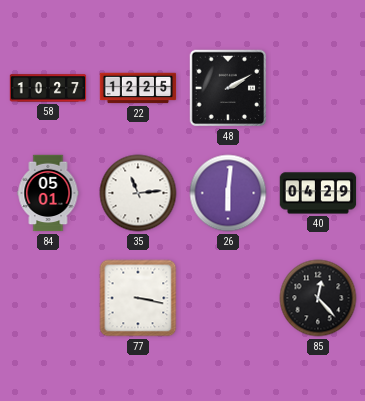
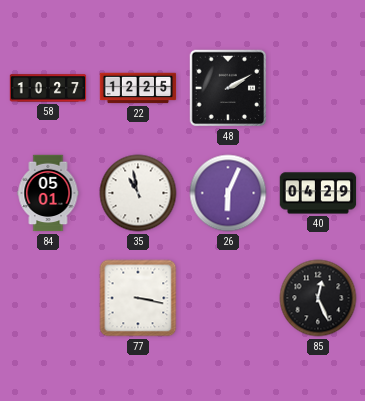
35: 11:14 -> 10:58
26: 6:01 -> 6:04
85: 12:23 -> 12:26
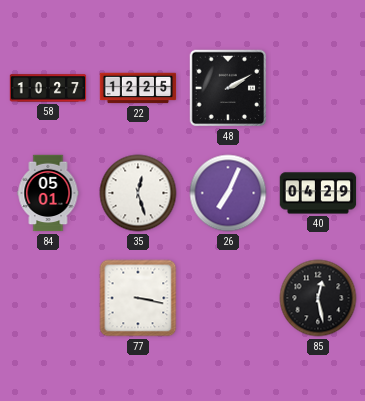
35: 10:58 -> 12:27
26: 6:04 -> 7:04
85: 12:26 -> 12:28
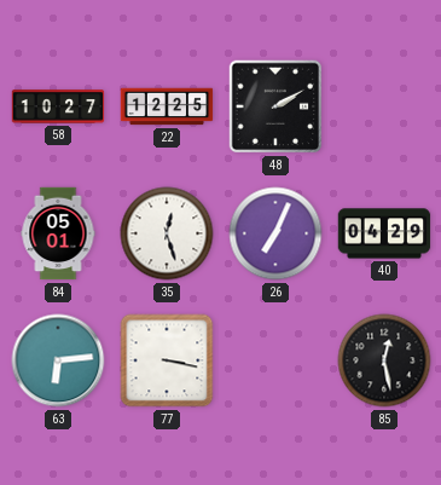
63: none -> 6:14
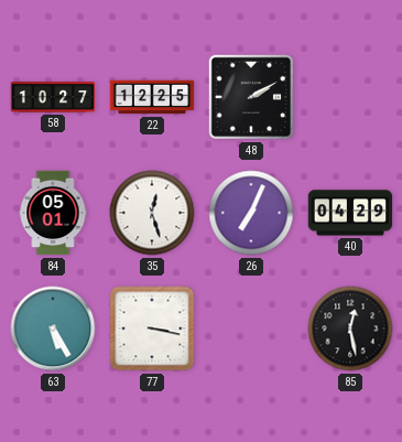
63: 6:14 -> 5:25
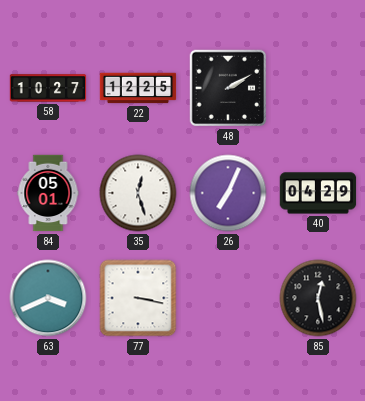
63: 5:25 -> 3:41
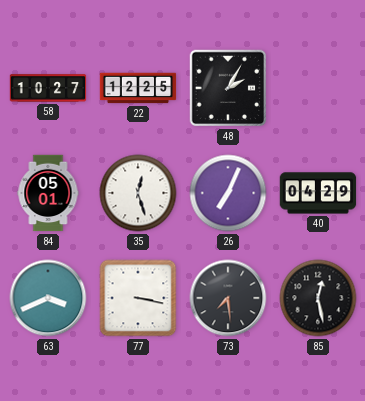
48: 2:10 -> 2:05
73: none -> 7:29
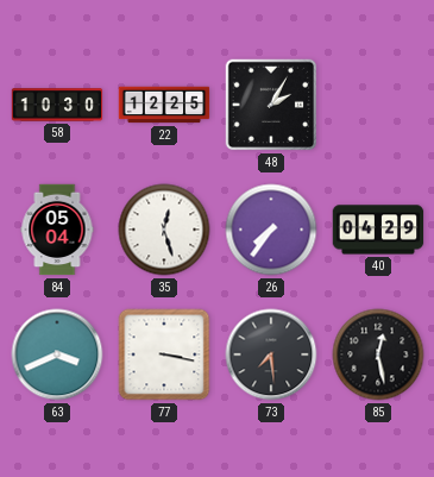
58: 10:27 -> 10:30
84: 05:01 -> 05:04
26: 7:04 -> 7:36
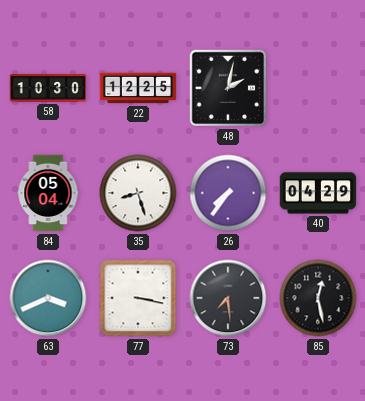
48: 2:05 -> 2:02
35: 12:27 -> 8:27
